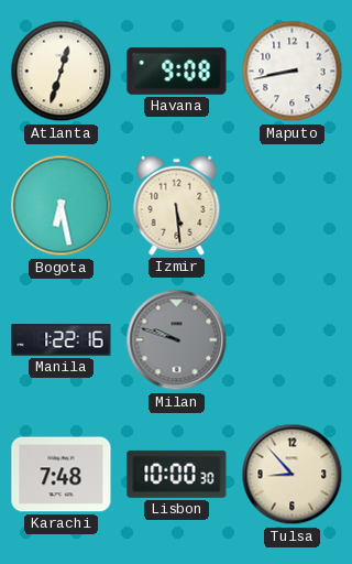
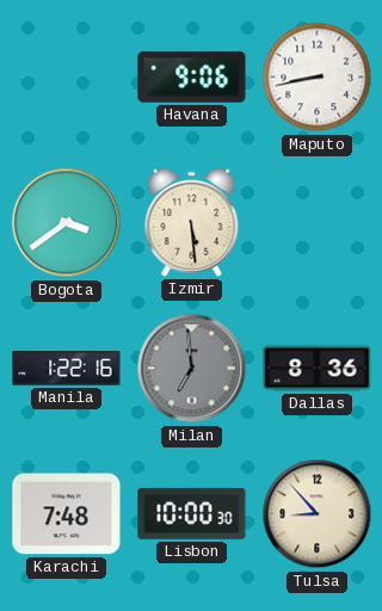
Atlanta: 12:33 -> none
Havana: 9:08 -> 9:06
Bogota: 6:28 -> 3:39
Milan: 9:48 -> 6:59
Dallas: none -> 8:36
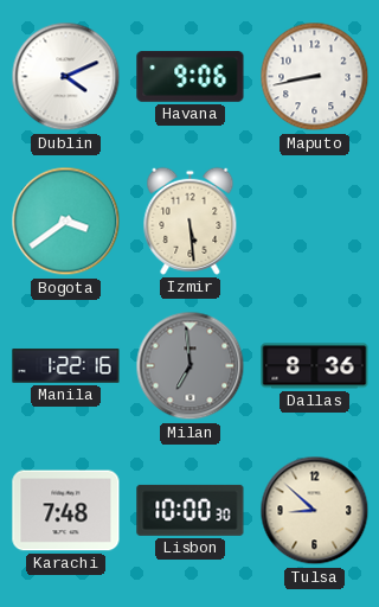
Dublin: none -> 4:11
Tulsa: 8:53 -> 8:52
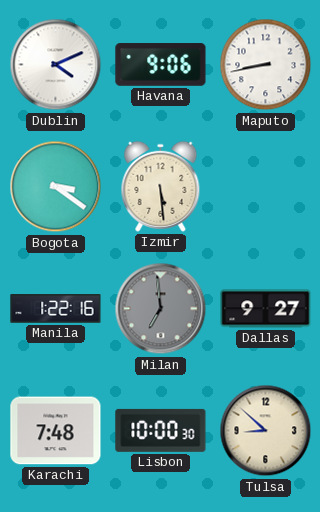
Bogota: 3:39 -> 3:21
Dallas: 8:36 -> 9:27
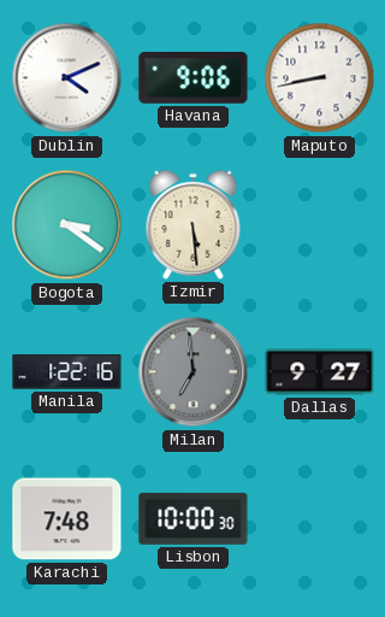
Tulsa: 8:52 -> none
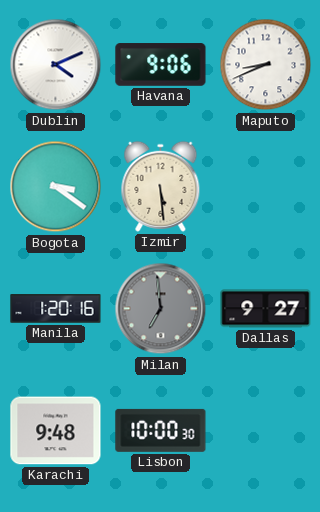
Maputo: 8:43 -> 8:41
Manila: 1:22 -> 1:20
Karachi: 7:48 -> 9:48
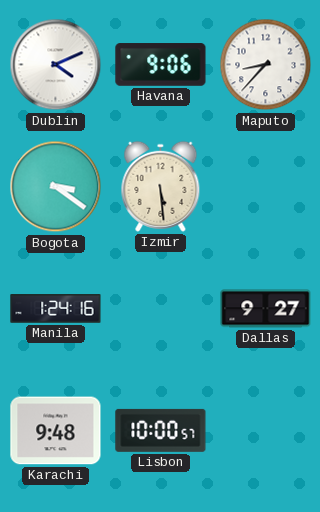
Maputo: 8:41 -> 8:37
Manila: 1:20 -> 1:24
Milan: 6:59 -> none
Lisbon: 10:00:30 -> 10:00:57
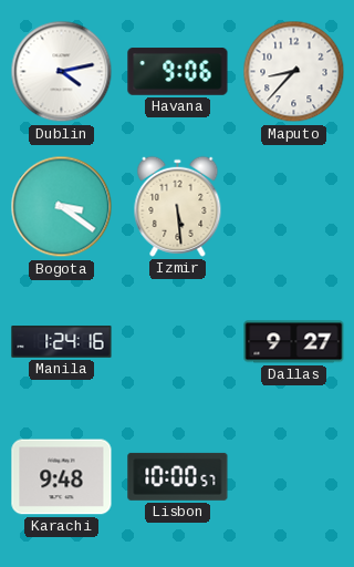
Dublin: 4:11 -> 4:13
